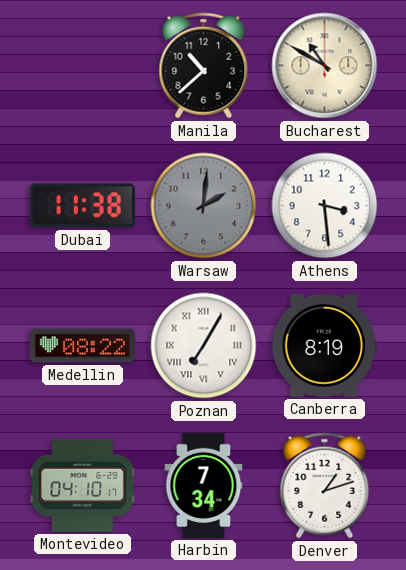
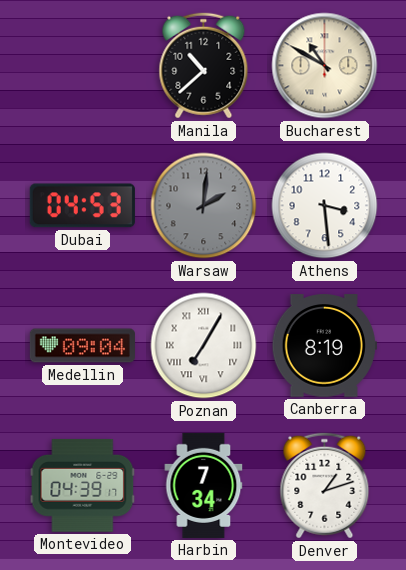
Dubai: 11:38 -> 04:53
Medellin: 08:22 -> 09:04
Montevideo: 04:10 -> 04:39
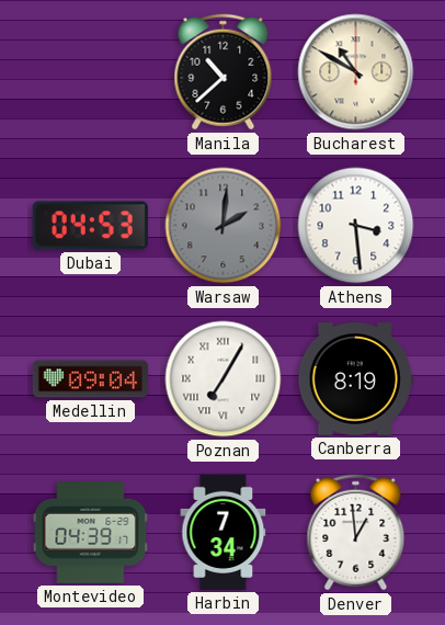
Denver: 1:12 -> 12:59
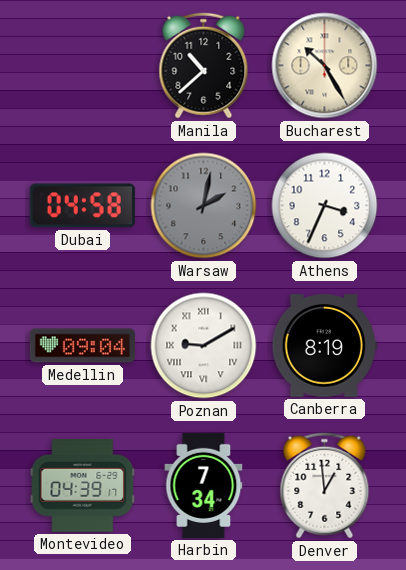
Bucharest: 10:50 -> 10:25
Dubai: 04:53 -> 04:58
Warsaw: 2:01 -> 2:02
Athens: 3:29 -> 3:34
Poznan: 7:05 -> 9:10
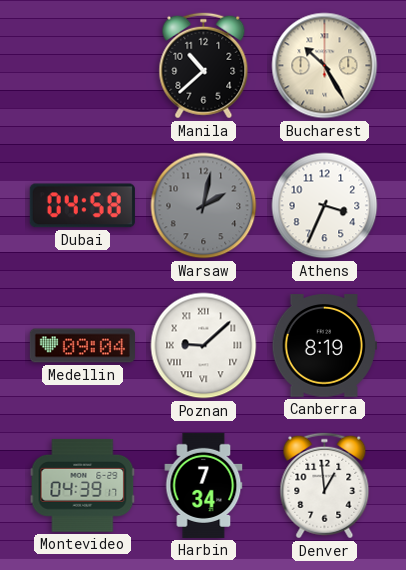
Poznan: 9:10 -> 9:08
